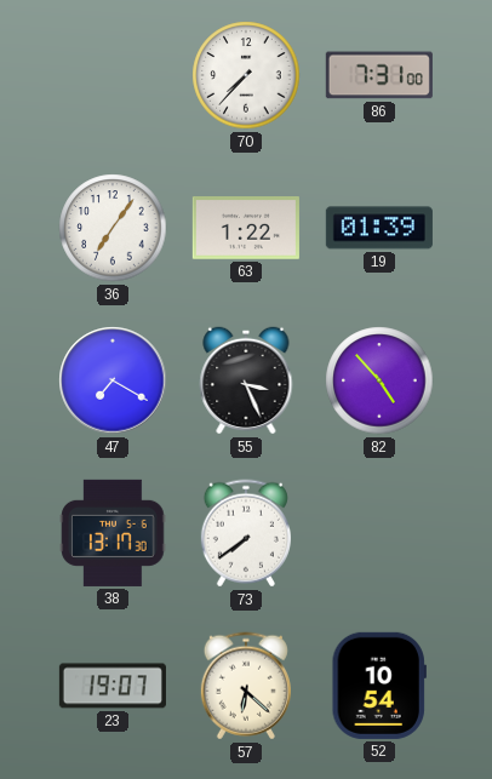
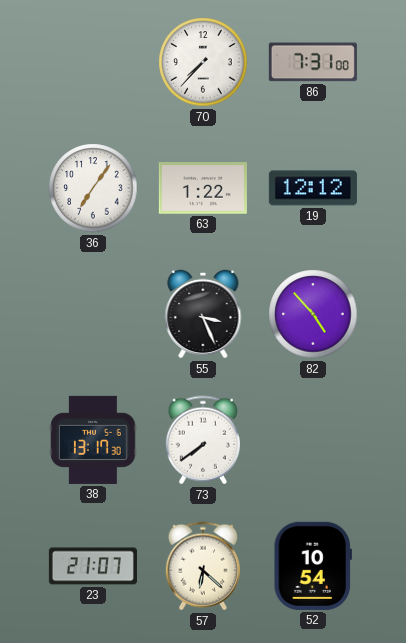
19: 01:39 -> 12:12
47: 7:20 -> none
23: 19:07 -> 21:07
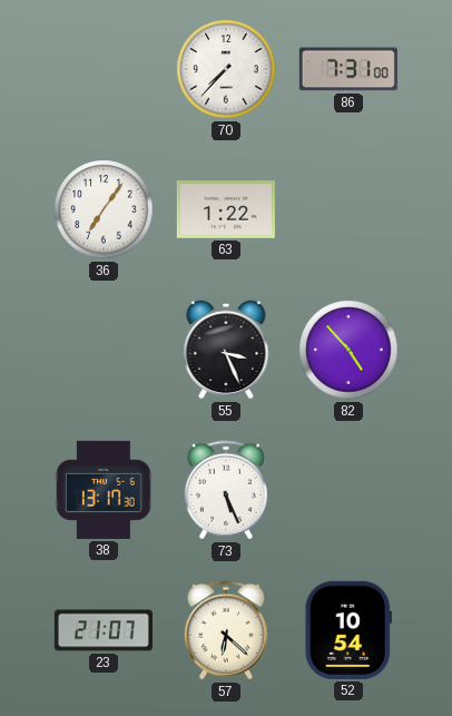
19: 12:12 -> none
73: 7:39 -> 5:26
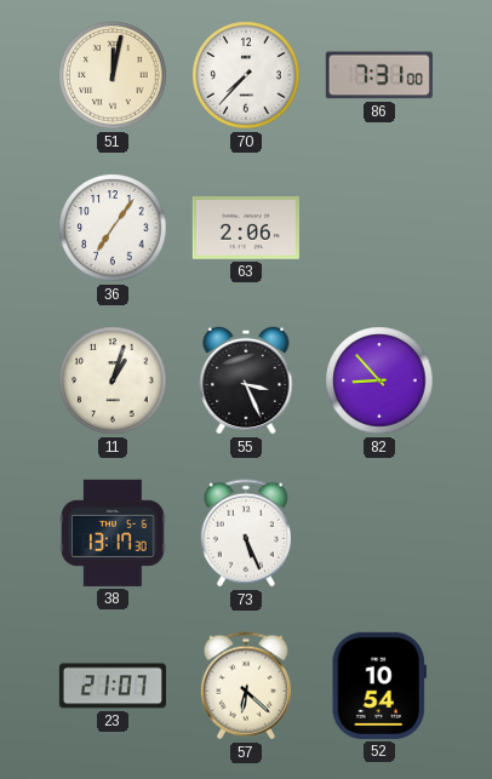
51: none -> 12:02
63: 1:22 -> 2:06
11: none -> 1:03
82: 4:53 -> 8:53
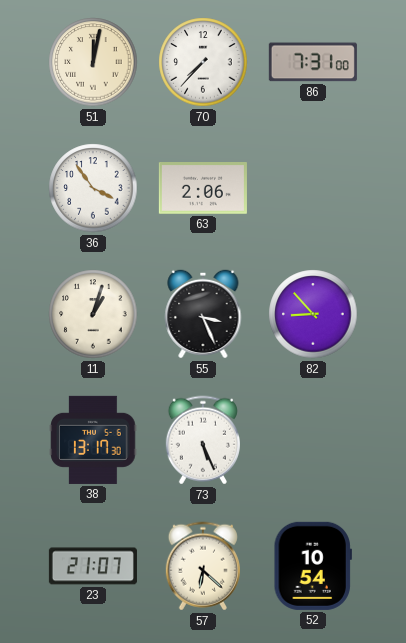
36: 7:06 -> 3:54
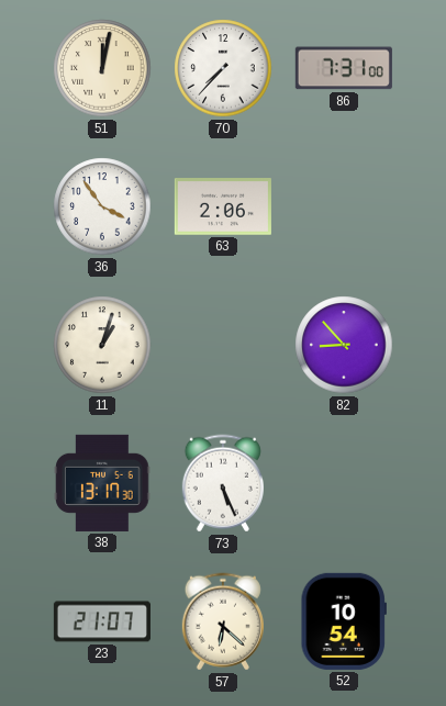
55: 3:26 -> none
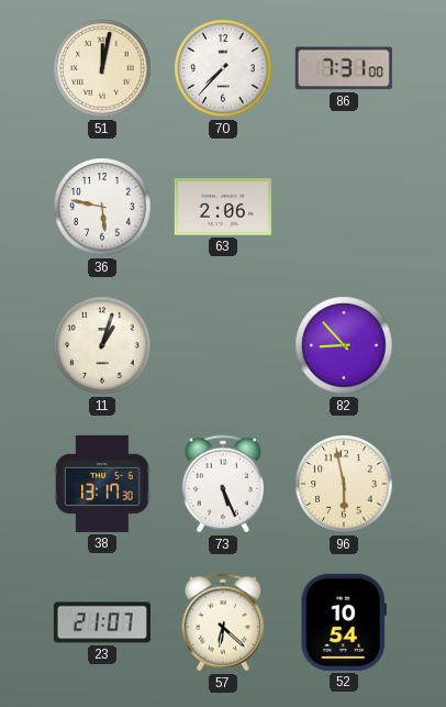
36: 3:54 -> 5:47
96: none -> 5:58
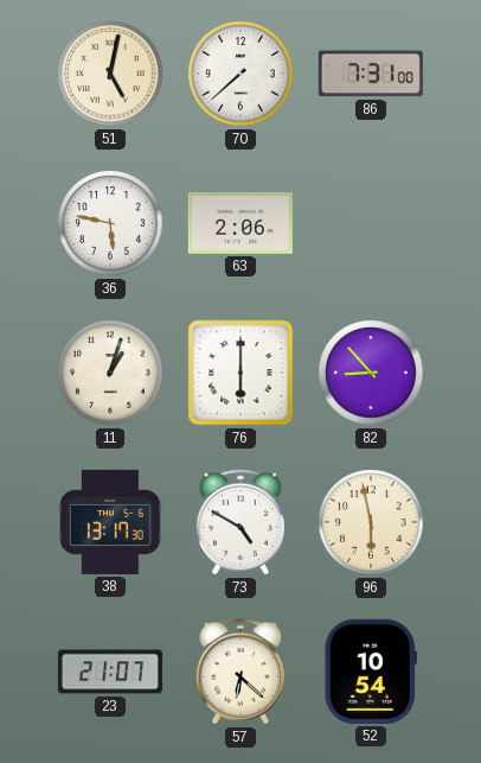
51: 12:02 -> 5:02
70: 7:37 -> 7:38
76: none -> 6:00
73: 5:26 -> 4:50
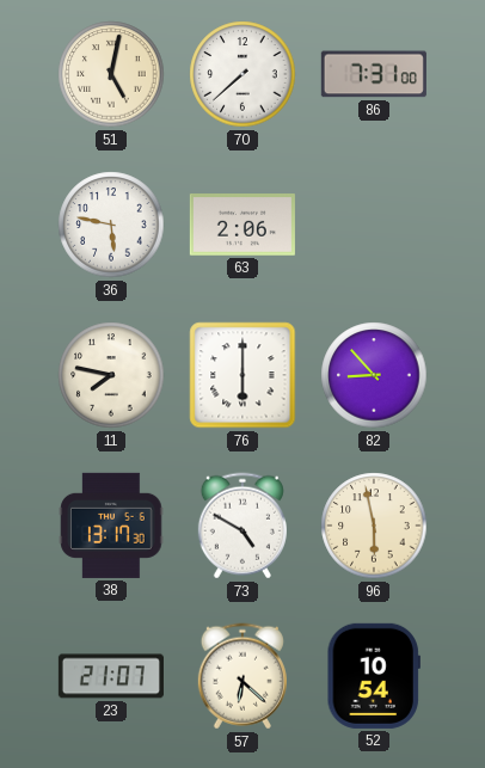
11: 1:03 -> 7:47
